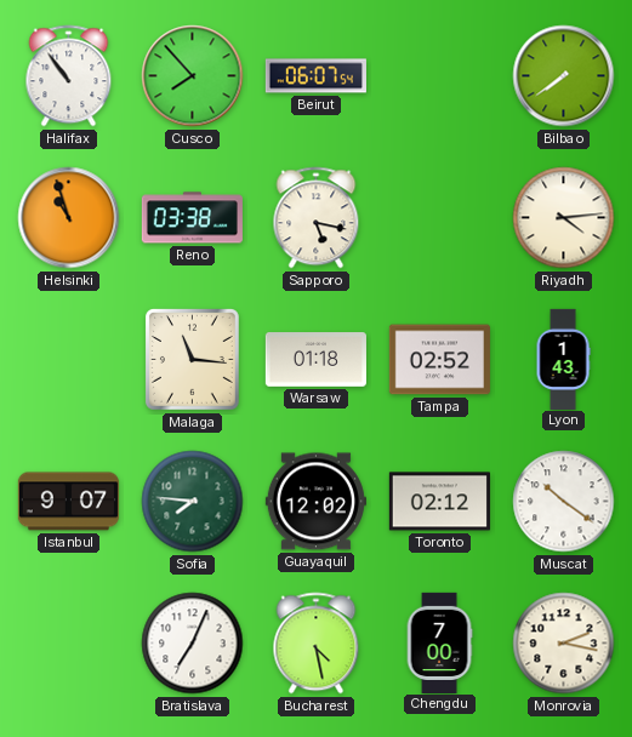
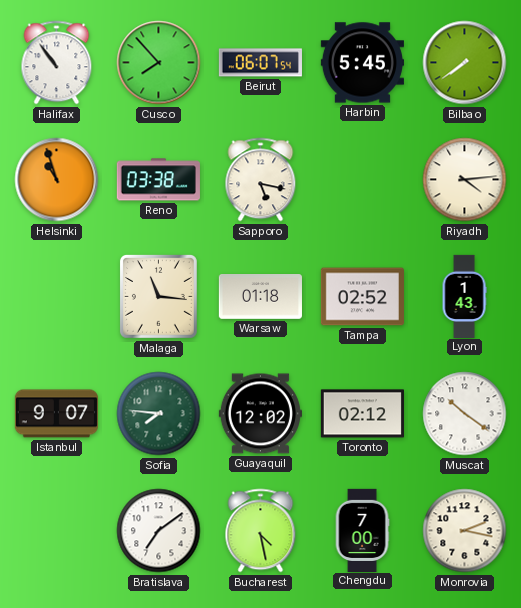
Harbin: none -> 5:45
Bratislava: 7:04 -> 7:09
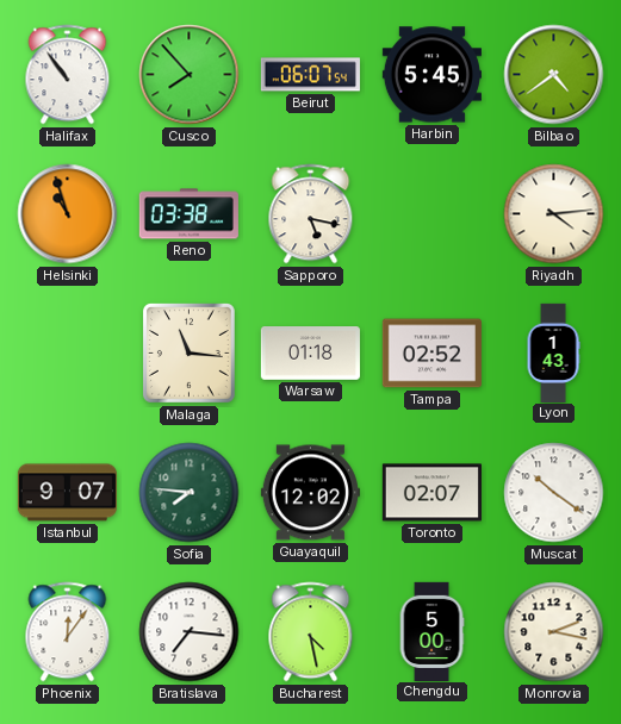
Bilbao: 7:39 -> 4:39
Toronto: 02:12 -> 02:07
Phoenix: none -> 12:06
Bratislava: 7:09 -> 7:16
Chengdu: 7:00 -> 5:00
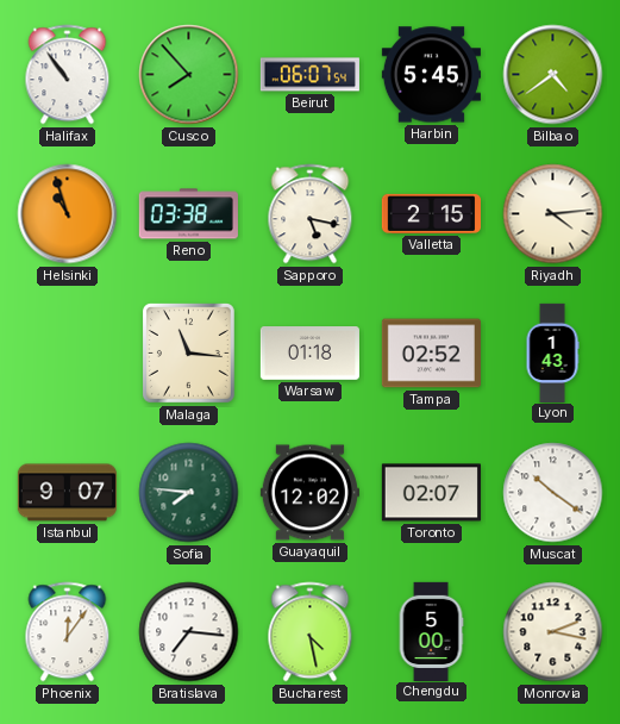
Valletta: none -> 2:15
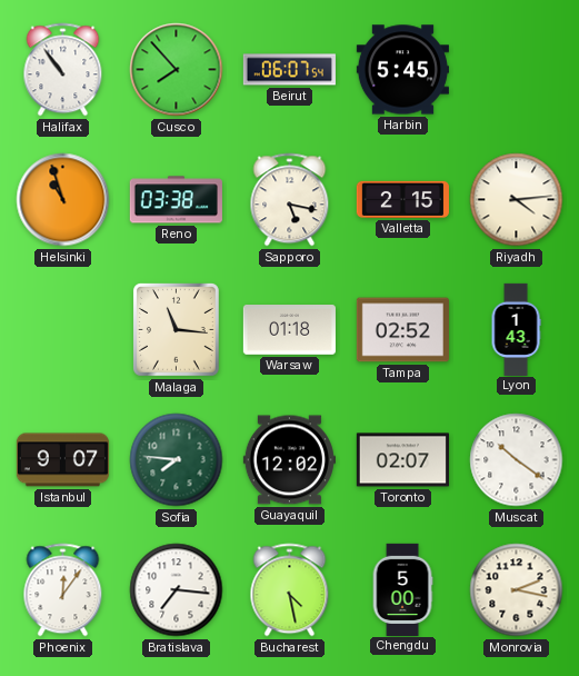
Bilbao: 4:39 -> none
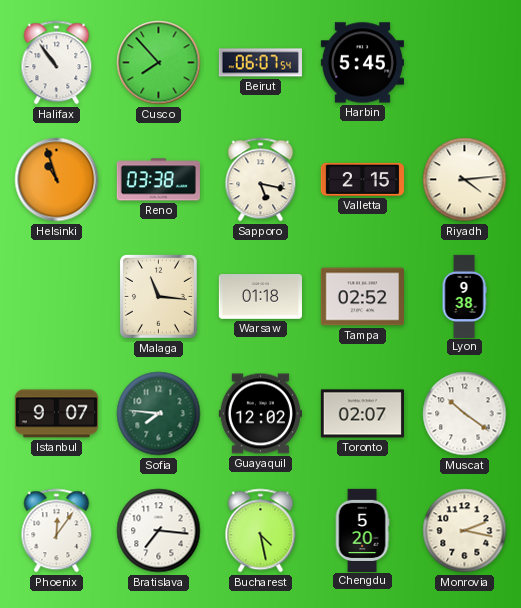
Lyon: 1:43 -> 9:38
Chengdu: 5:00 -> 5:20
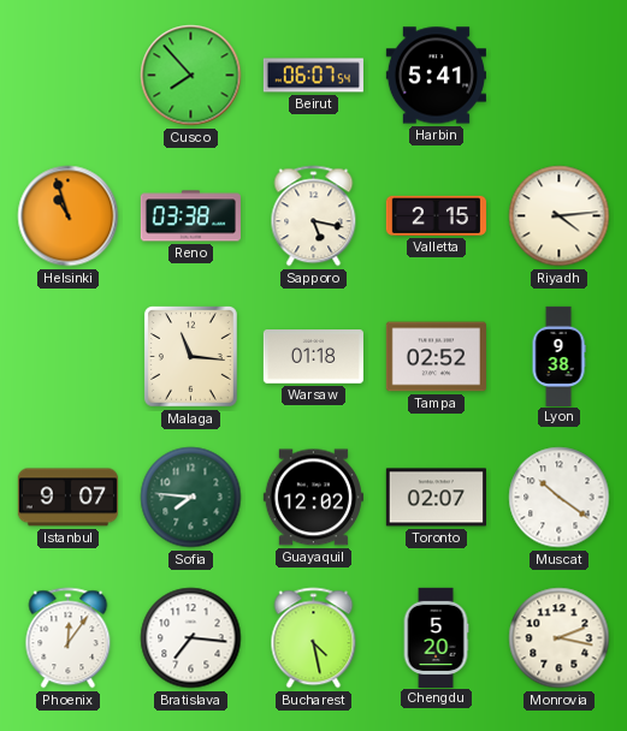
Halifax: 10:54 -> none
Harbin: 5:45 -> 5:41
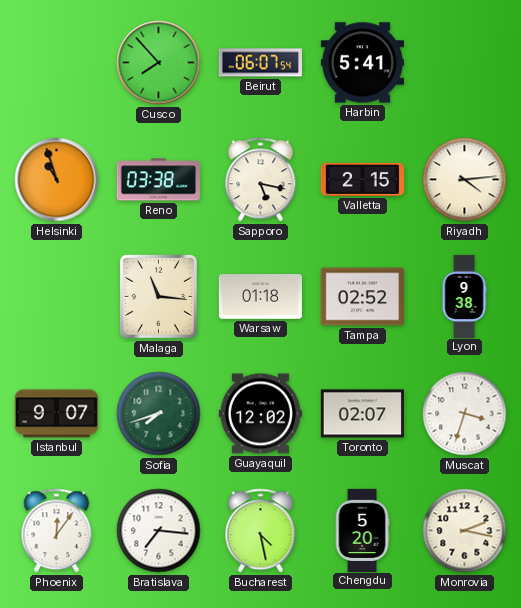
Sofia: 7:46 -> 7:42
Muscat: 10:21 -> 3:33
